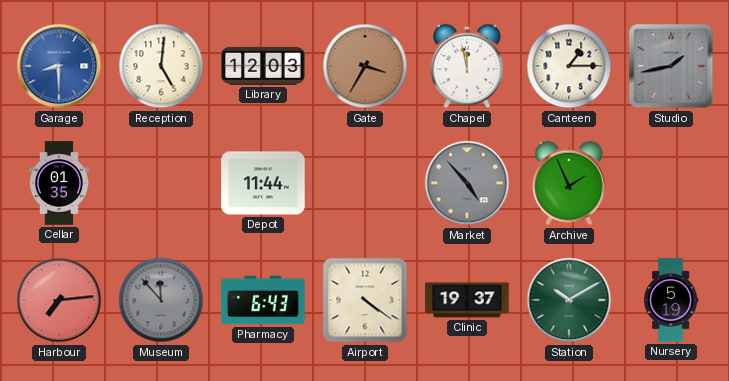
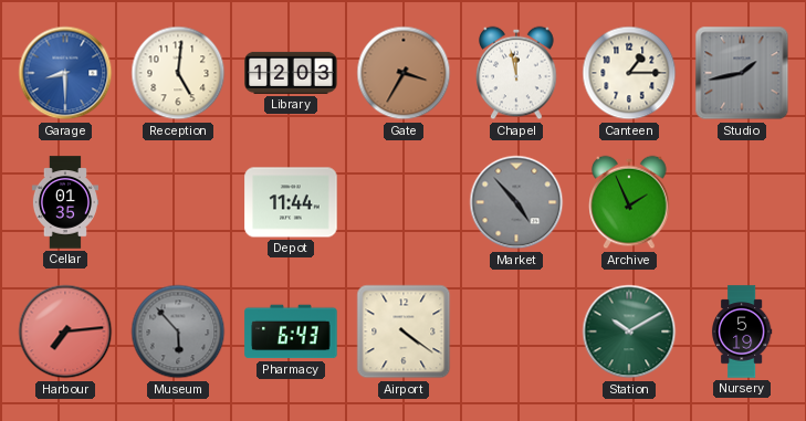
Museum: 11:53 -> 5:53
Clinic: 19:37 -> none
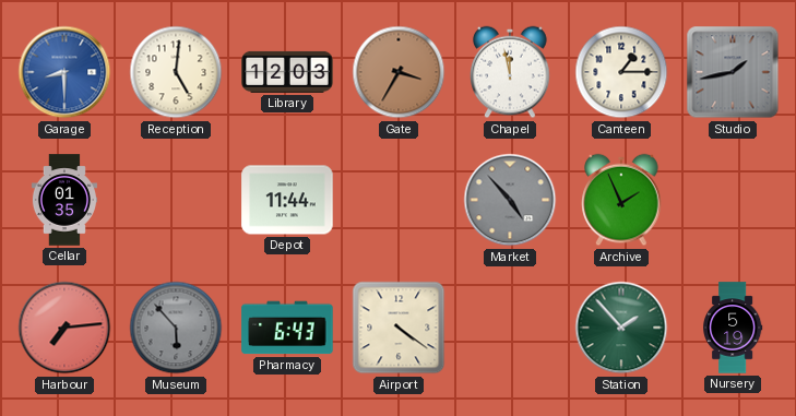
Station: 10:10 -> 1:53
